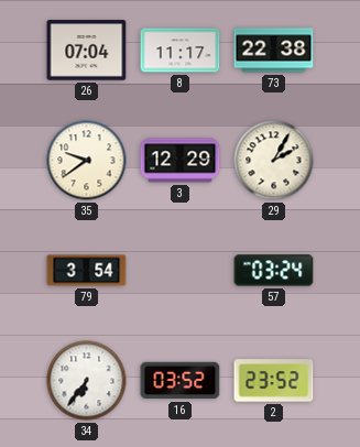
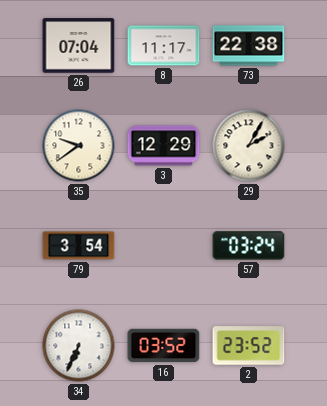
34: 6:36 -> 6:34
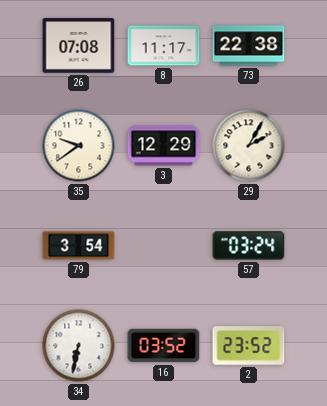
26: 07:04 -> 07:08
34: 6:34 -> 6:32
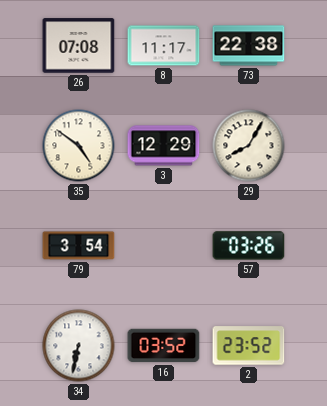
35: 9:39 -> 4:51
29: 2:05 -> 8:05
57: 03:24 -> 03:26
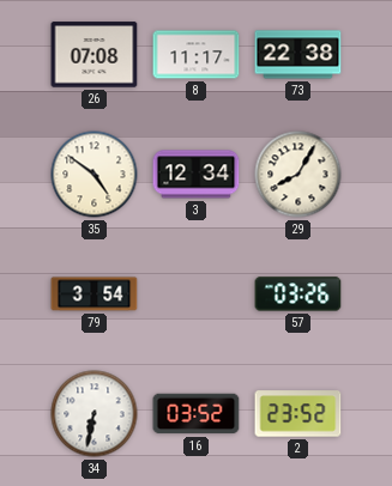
3: 12:29 -> 12:34
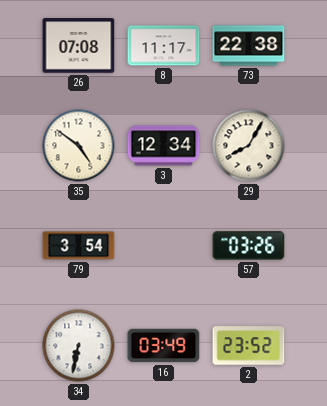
16: 03:52 -> 03:49
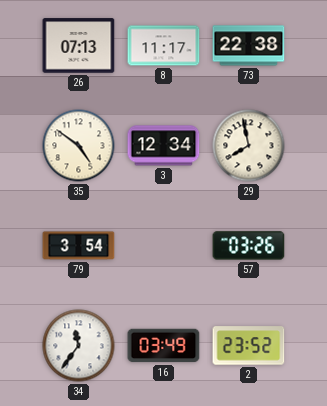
26: 07:08 -> 07:13
29: 8:05 -> 7:58
34: 6:32 -> 11:36
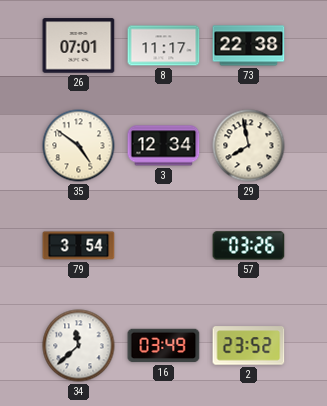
26: 07:13 -> 07:01
34: 11:36 -> 11:38
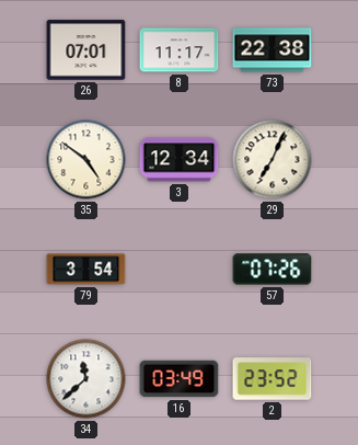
29: 7:58 -> 7:04
57: 03:26 -> 07:26
